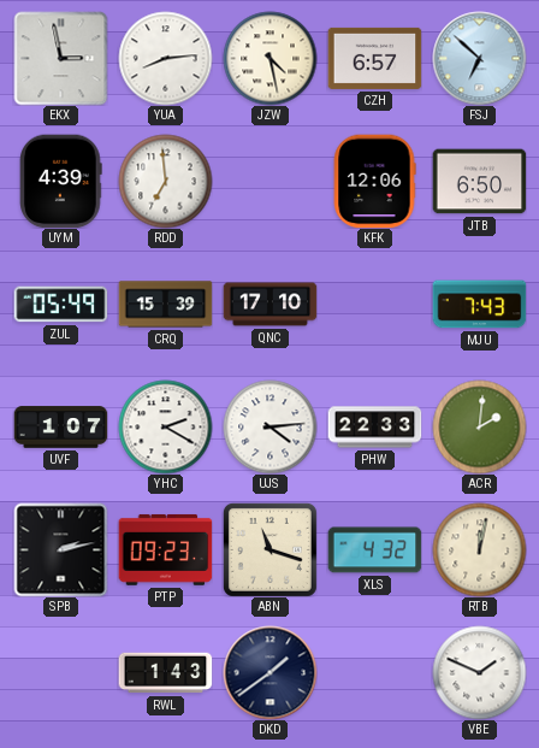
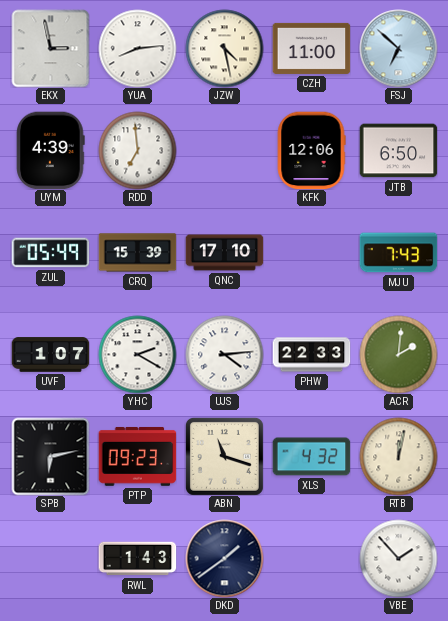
CZH: 6:57 -> 11:00
SPB: 2:13 -> 6:13
VBE: 1:49 -> 1:53
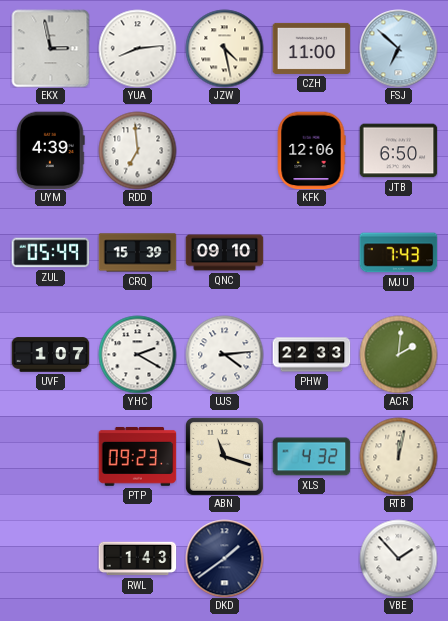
QNC: 17:10 -> 09:10
SPB: 6:13 -> none
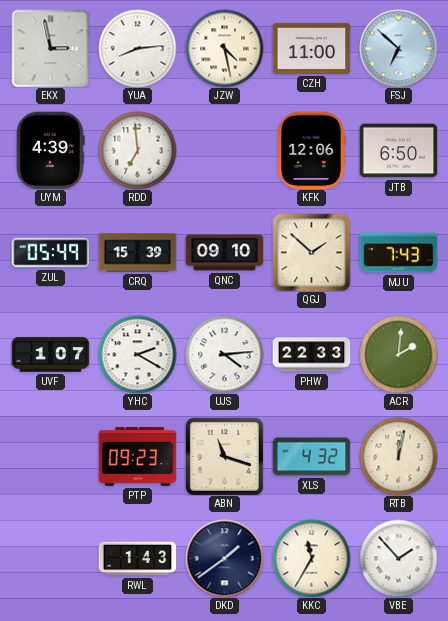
QGJ: none -> 1:52
KKC: none -> 11:35
